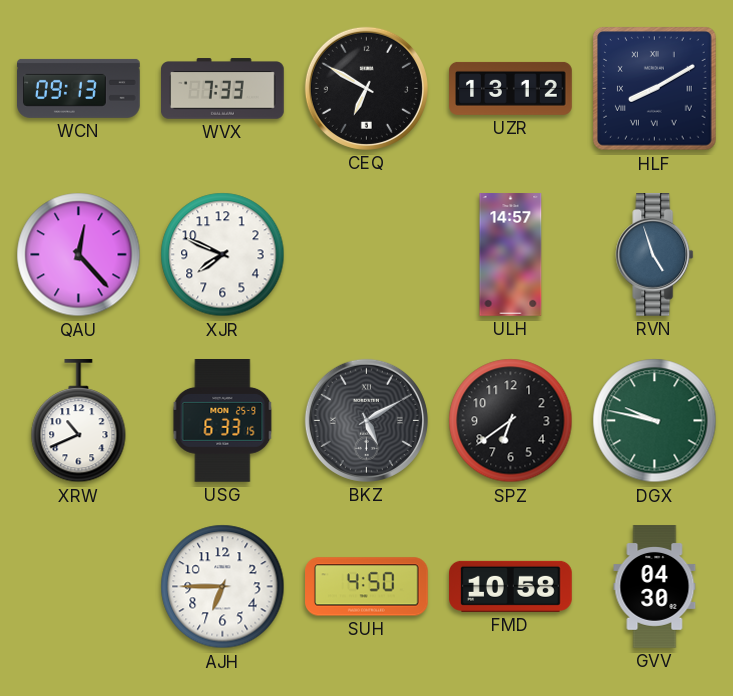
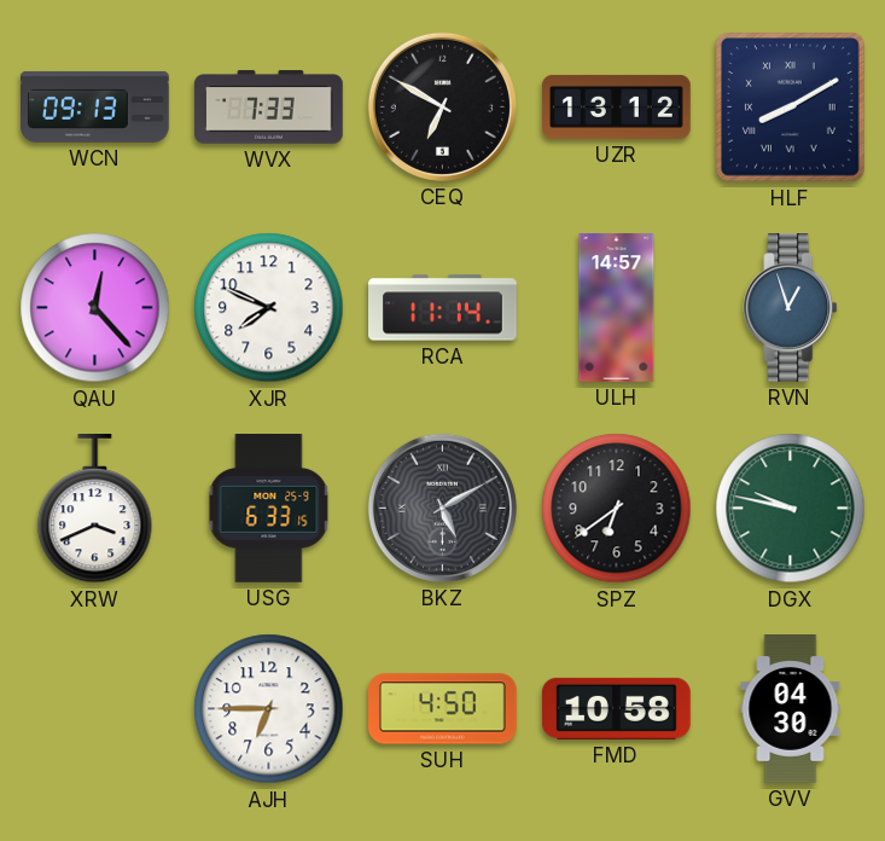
RCA: none -> 11:14
RVN: 4:57 -> 12:57
XRW: 10:41 -> 3:41
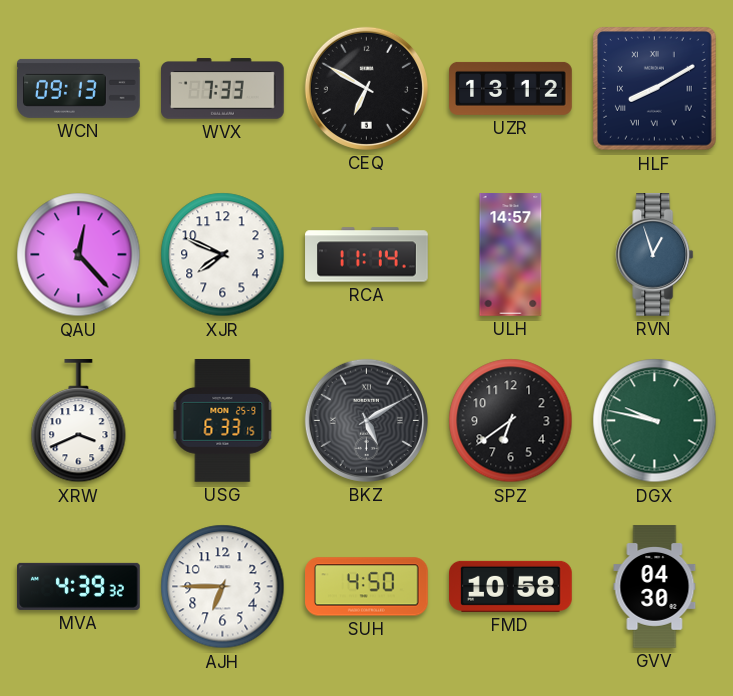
MVA: none -> 4:39
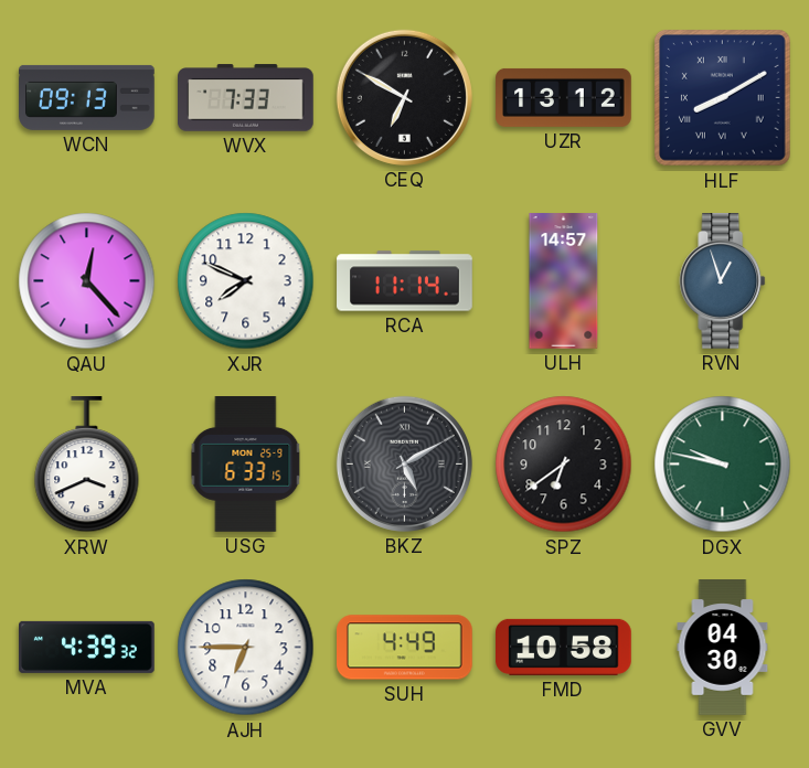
SUH: 4:50 -> 4:49
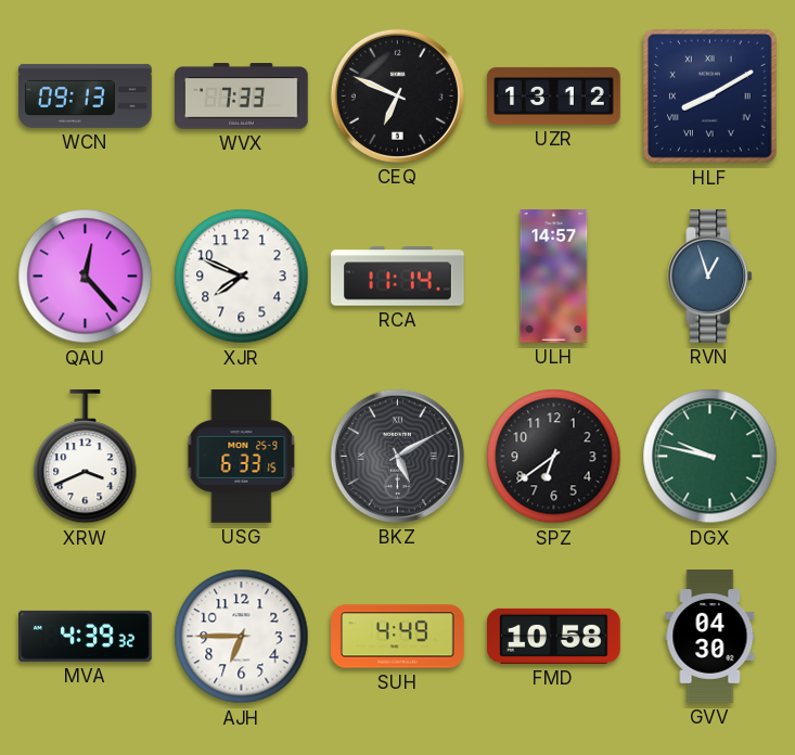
CEQ: 6:50 -> 6:49
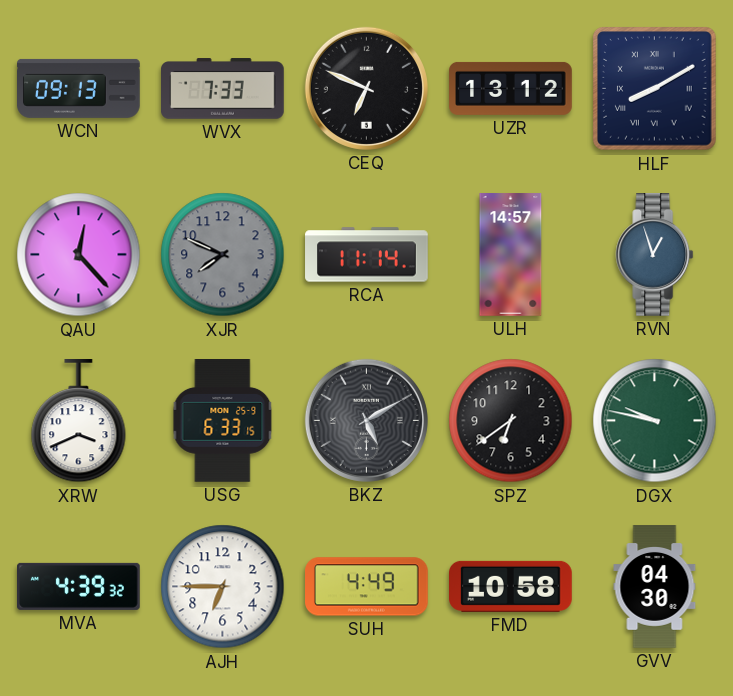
XJR dial: white -> grey
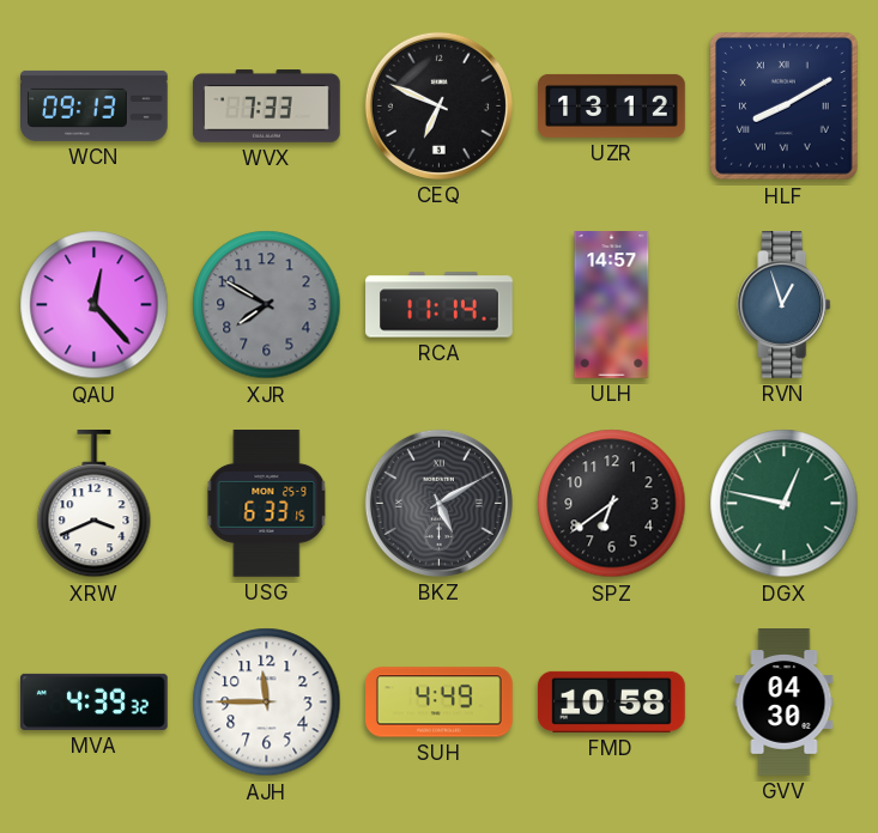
XJR: 7:49 -> 7:50
DGX: 9:47 -> 12:47
AJH: 6:45 -> 11:45
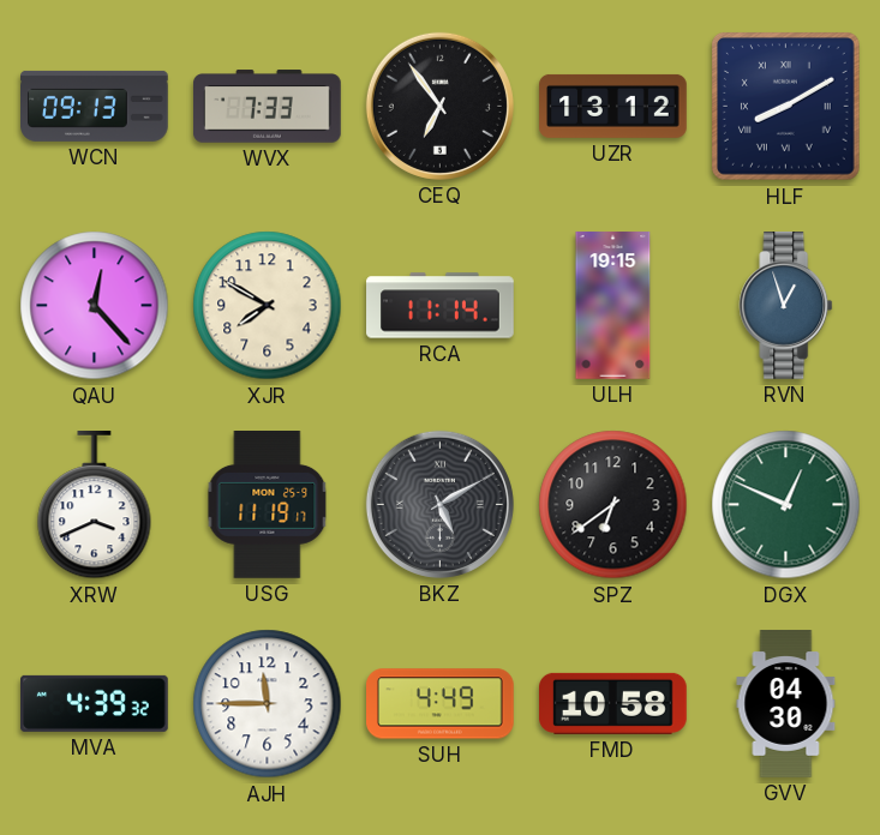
CEQ: 6:49 -> 6:54
XJR dial: grey -> cream
ULH: 14:57 -> 19:15
USG: 6:33 -> 11:19
DGX: 12:47 -> 12:49
